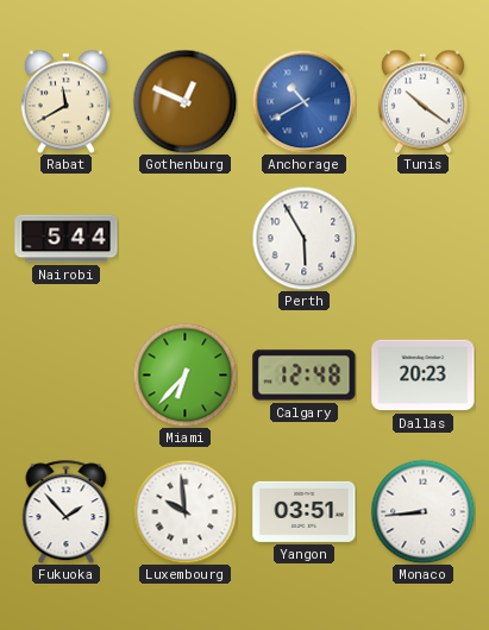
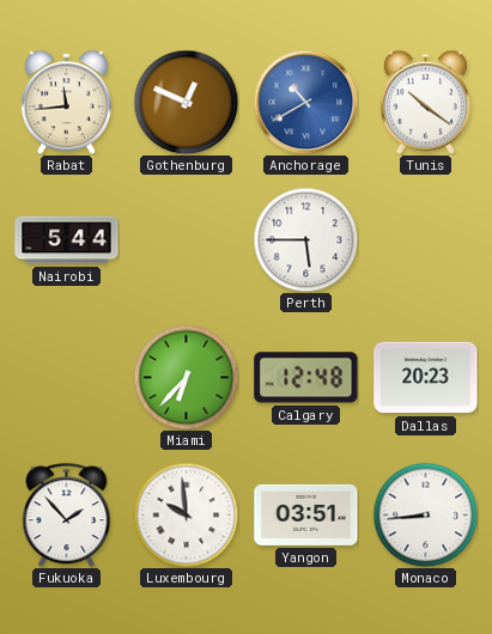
Rabat: 11:40 -> 11:44
Perth: 5:55 -> 5:45
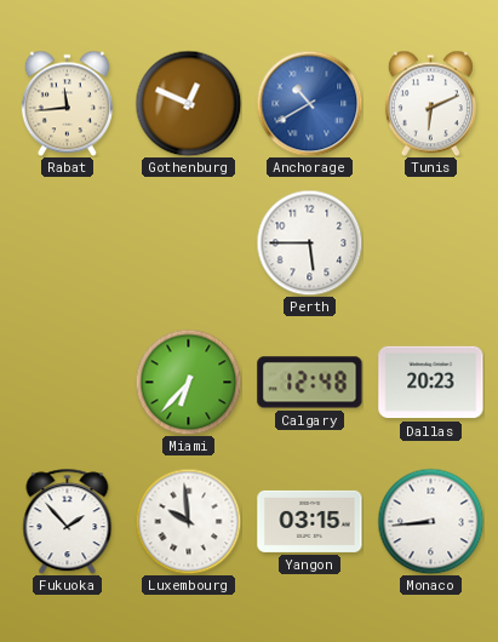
Tunis: 10:21 -> 6:11
Nairobi: 5:44 -> none
Yangon: 03:51 -> 03:15
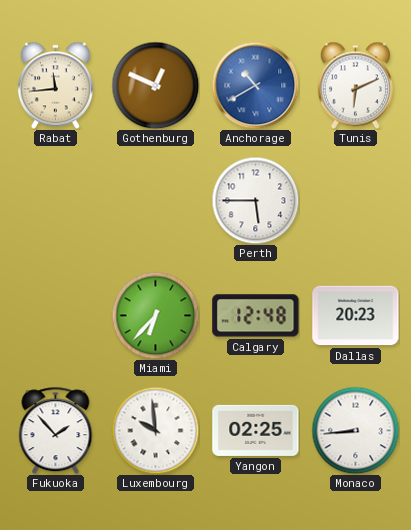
Yangon: 03:15 -> 02:25
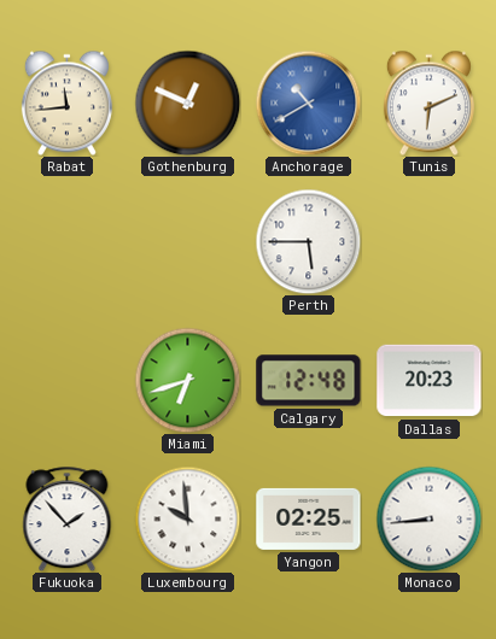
Miami: 6:37 -> 6:42
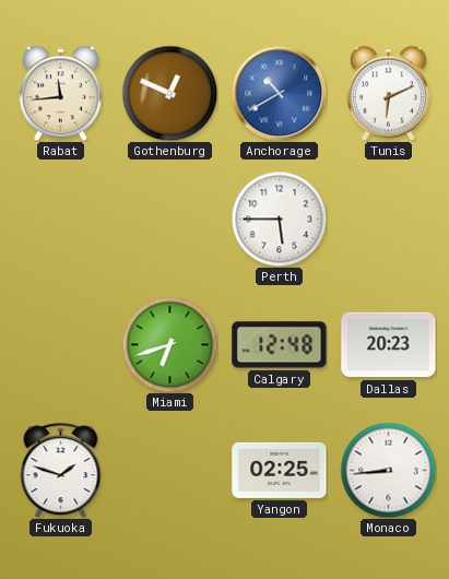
Fukuoka: 1:53 -> 1:48
Luxembourg: 9:59 -> none
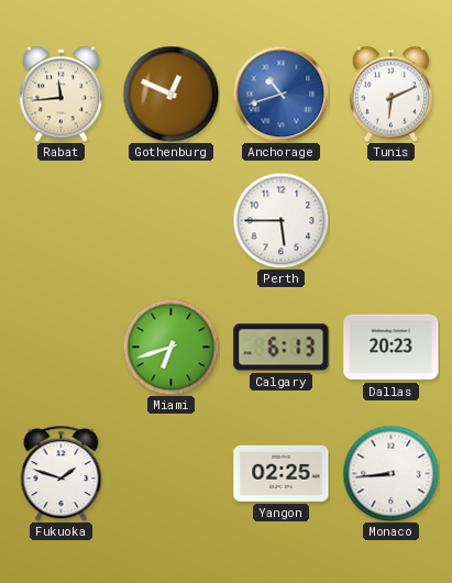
Anchorage: 10:40 -> 10:42
Calgary: 12:48 -> 6:13
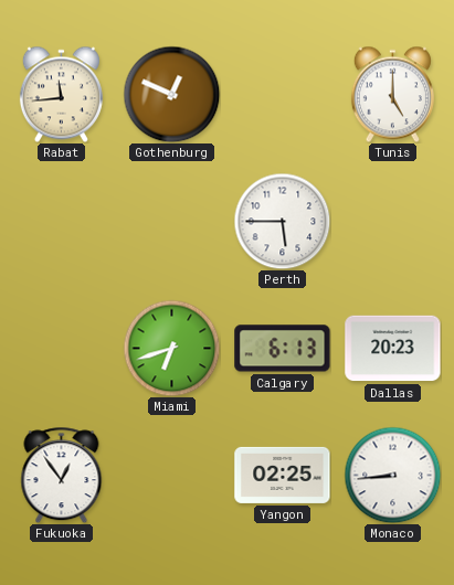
Anchorage: 10:42 -> none
Tunis: 6:11 -> 5:00
Fukuoka: 1:48 -> 12:54
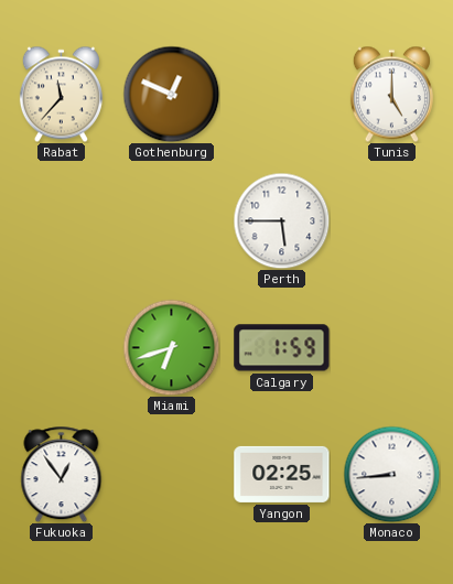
Rabat: 11:44 -> 11:37
Calgary: 6:13 -> 1:59
Dallas: 20:23 -> none
